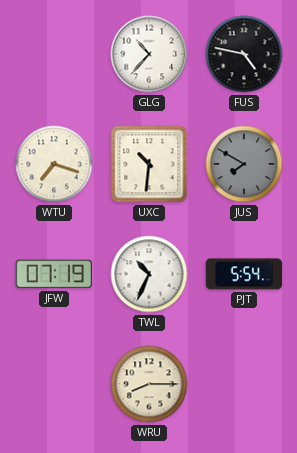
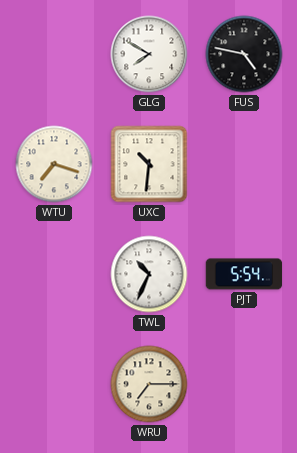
GLG: 10:37 -> 7:50
JUS: 7:50 -> none
JFW: 07:19 -> none
WRU: 8:15 -> 7:15
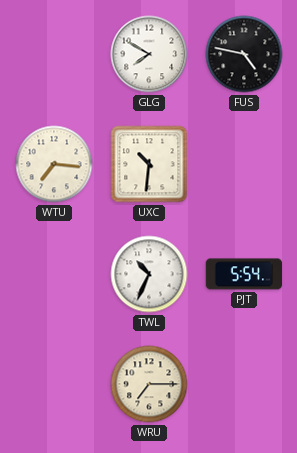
WTU: 7:18 -> 7:16
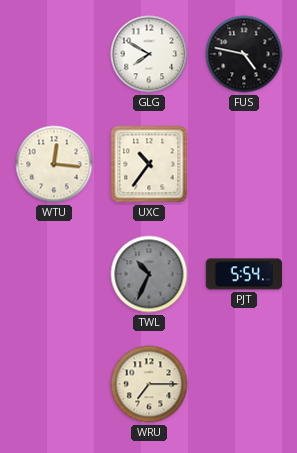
WTU: 7:16 -> 12:16
UXC: 10:31 -> 10:36
TWL dial: white -> grey
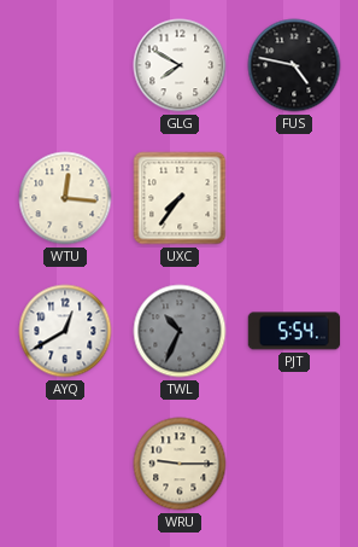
UXC: 10:36 -> 7:36
AYQ: none -> 12:40
WRU: 7:15 -> 9:15
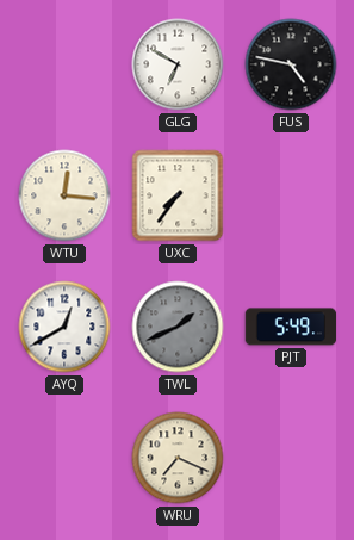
GLG: 7:50 -> 6:50
TWL: 10:34 -> 1:41
PJT: 5:54 -> 5:49
WRU: 9:15 -> 7:19
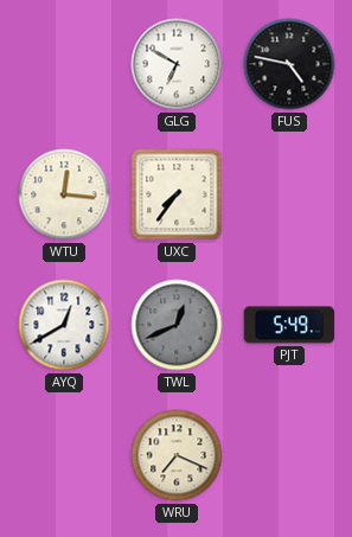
TWL: 1:41 -> 12:41
